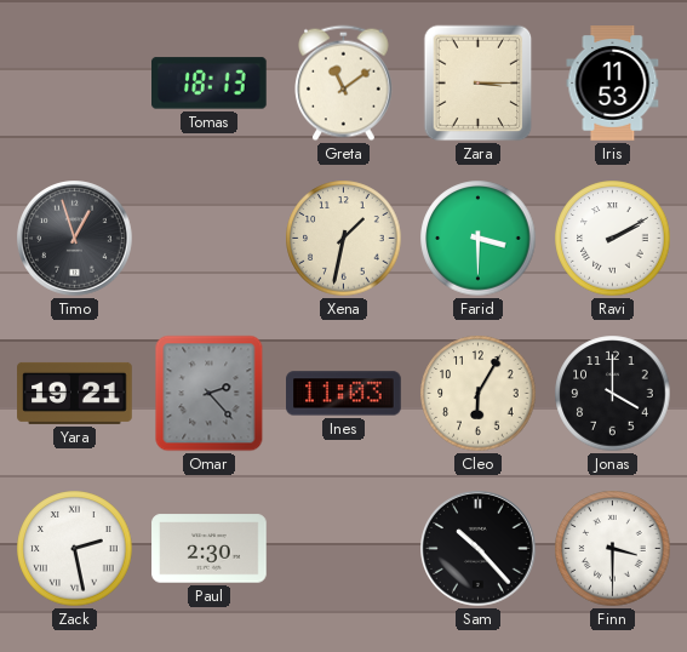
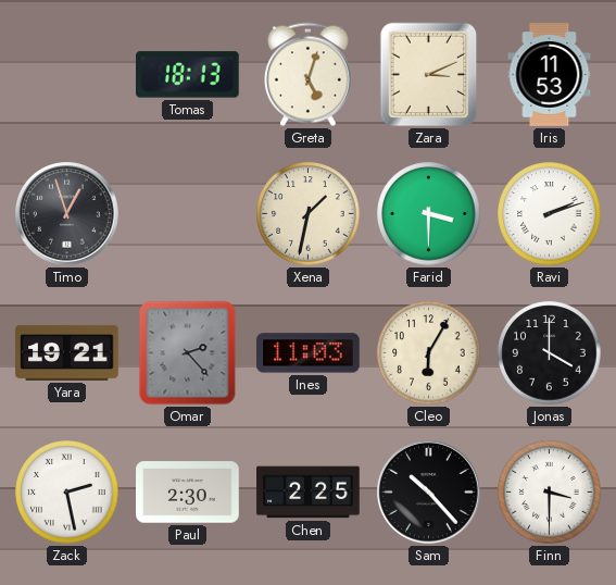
Greta: 11:09 -> 5:03
Zara: 3:15 -> 3:11
Ravi: 2:10 -> 2:12
Chen: none -> 2:25
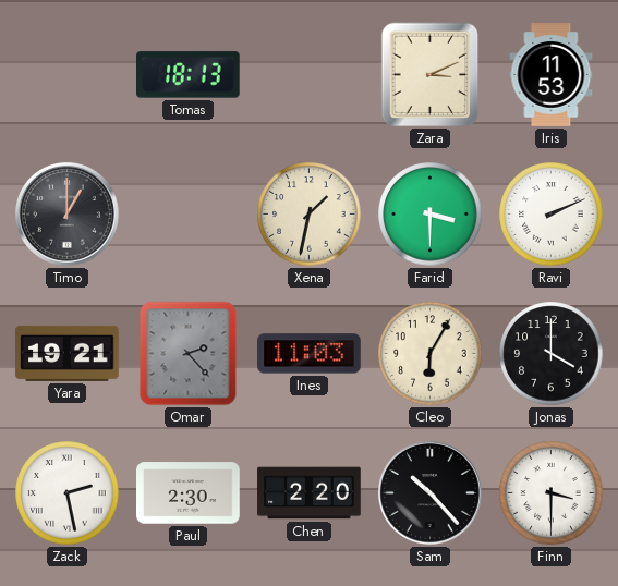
Greta: 5:03 -> none
Timo: 12:57 -> 1:00
Ravi: 2:12 -> 2:11
Chen: 2:25 -> 2:20
